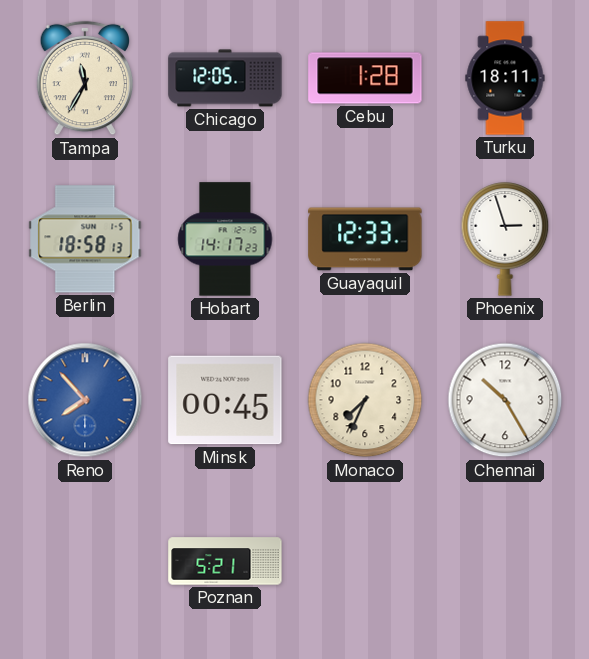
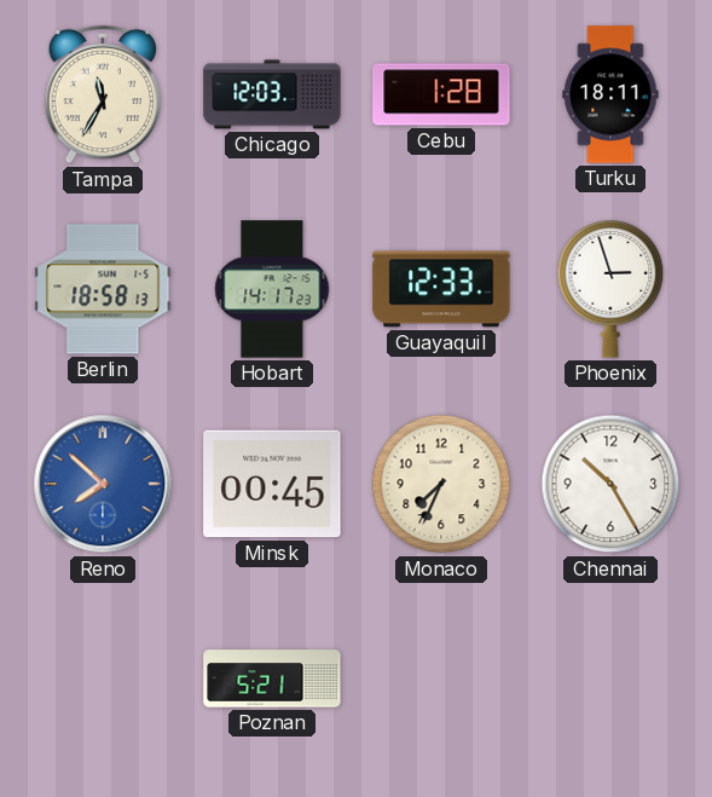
Chicago: 12:05 -> 12:03
Reno: 7:53 -> 7:52
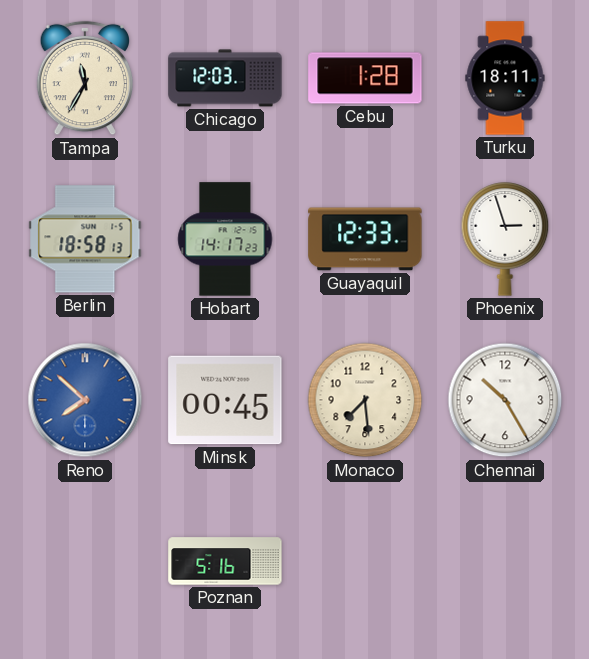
Monaco: 7:34 -> 7:29
Poznan: 5:21 -> 5:16
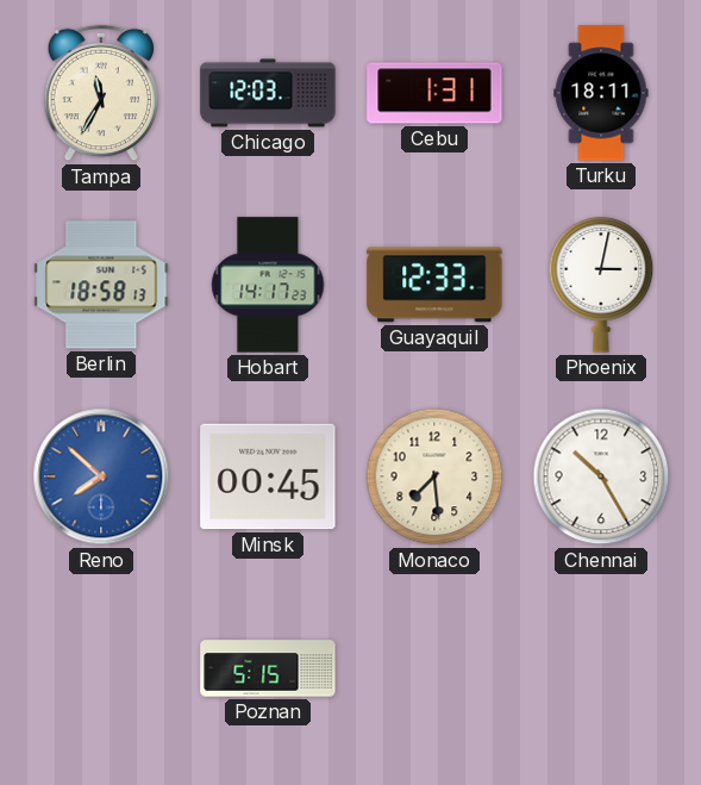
Cebu: 1:28 -> 1:31
Phoenix: 2:57 -> 3:02
Poznan: 5:16 -> 5:15
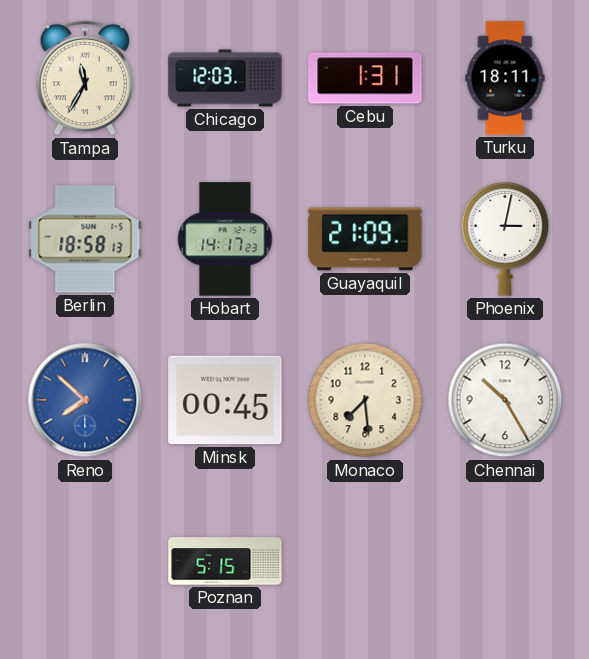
Guayaquil: 12:33 -> 21:09
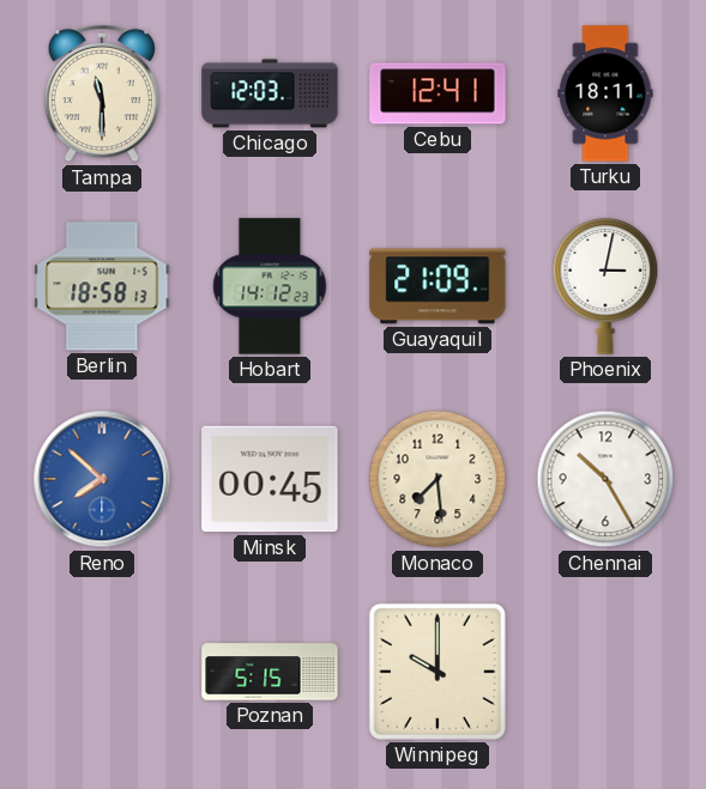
Tampa: 11:35 -> 11:30
Cebu: 1:31 -> 12:41
Hobart: 14:17 -> 14:12
Winnipeg: none -> 10:00
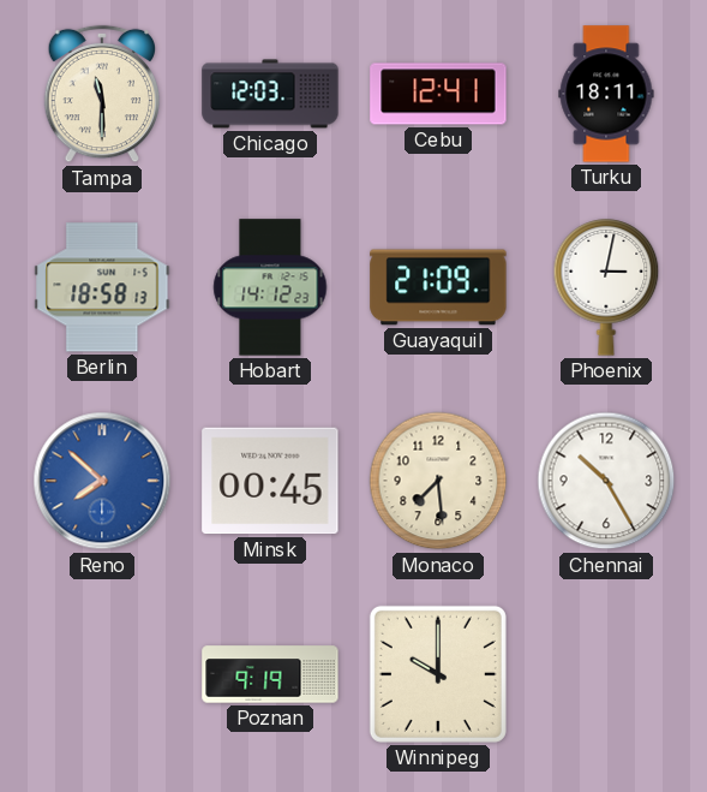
Poznan: 5:15 -> 9:19
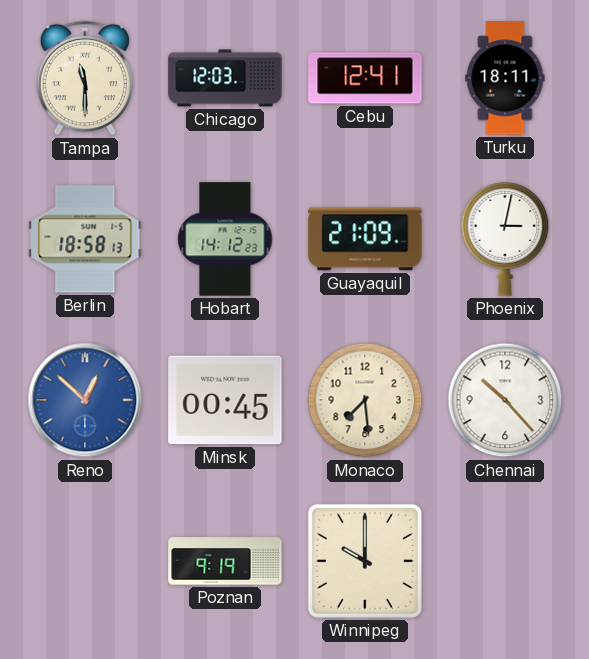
Reno: 7:52 -> 12:52
Chennai: 10:25 -> 10:23
